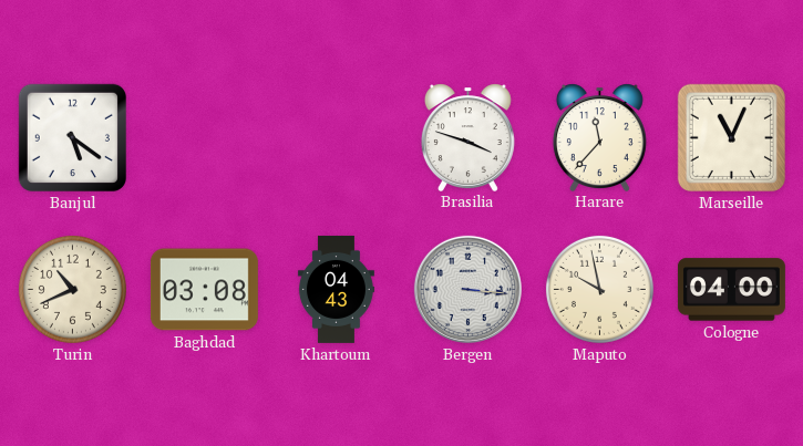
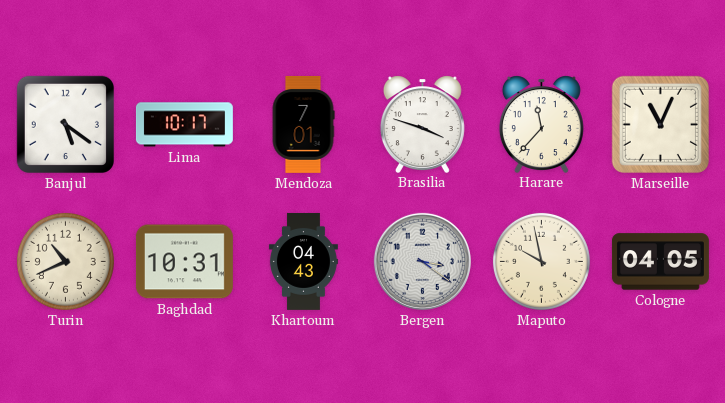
Lima: none -> 10:17
Mendoza: none -> 7:01
Baghdad: 03:08 -> 10:31
Bergen: 3:16 -> 3:21
Cologne: 04:00 -> 04:05
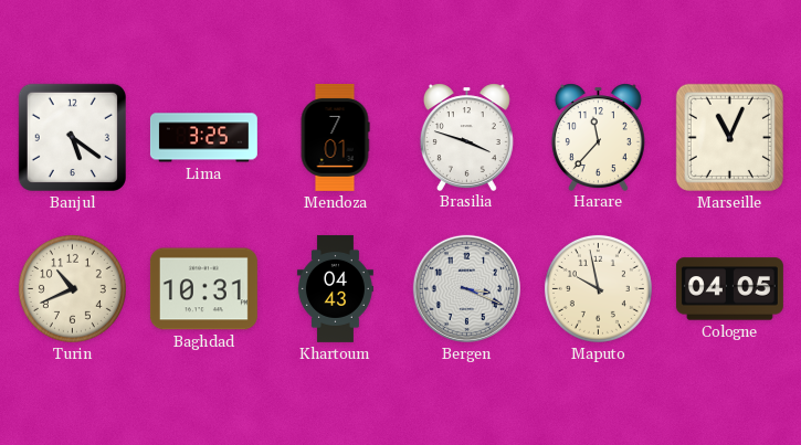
Lima: 10:17 -> 3:25
Bergen: 3:21 -> 3:19
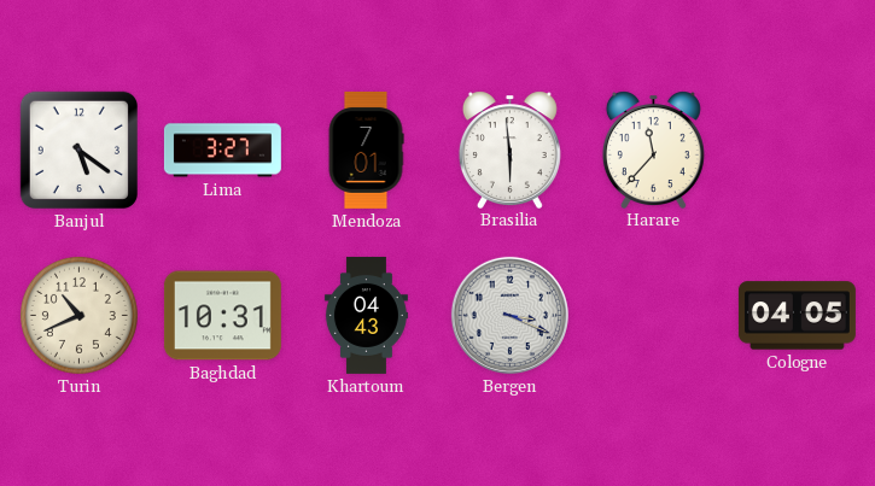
Lima: 3:25 -> 3:27
Brasilia: 3:48 -> 5:59
Marseille: 11:04 -> none
Maputo: 9:58 -> none
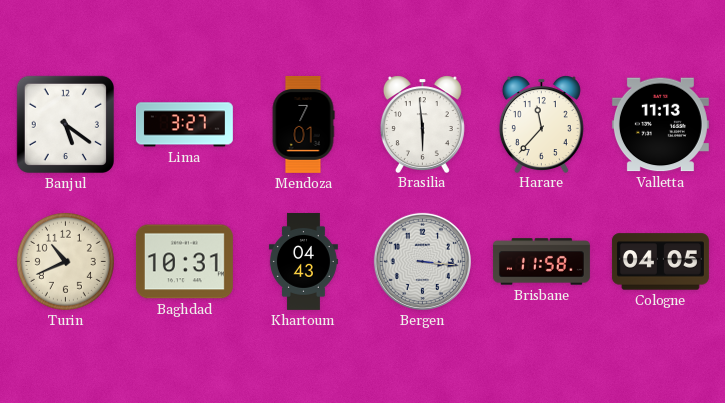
Valletta: none -> 11:13
Bergen: 3:19 -> 3:16
Brisbane: none -> 11:58
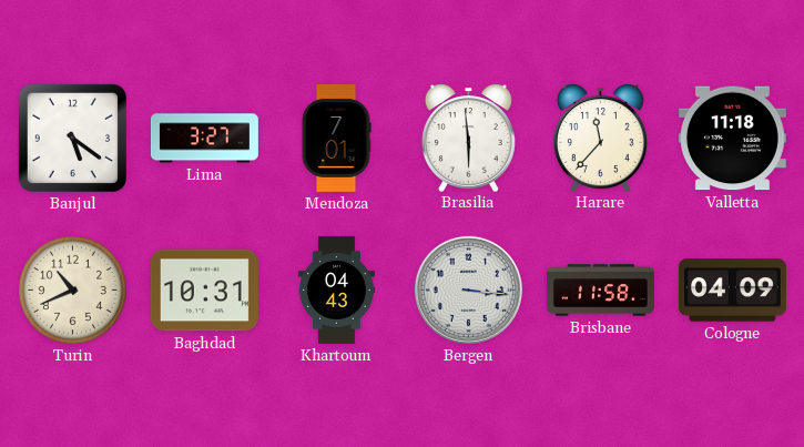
Valletta: 11:13 -> 11:18
Cologne: 04:05 -> 04:09
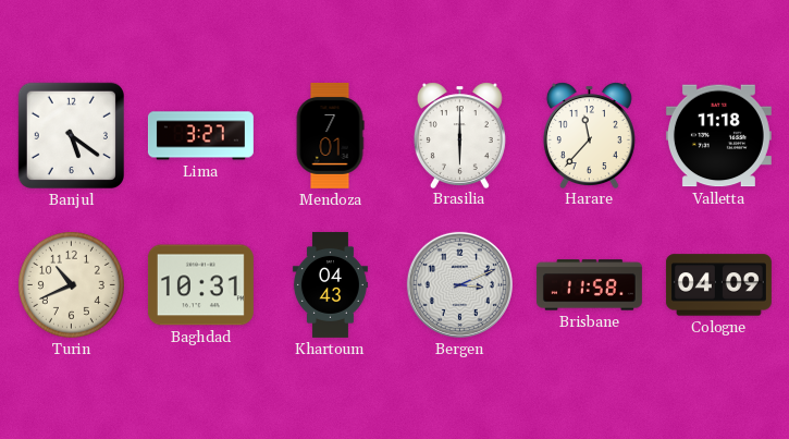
Brasilia: 5:59 -> 6:00
Bergen: 3:16 -> 3:11
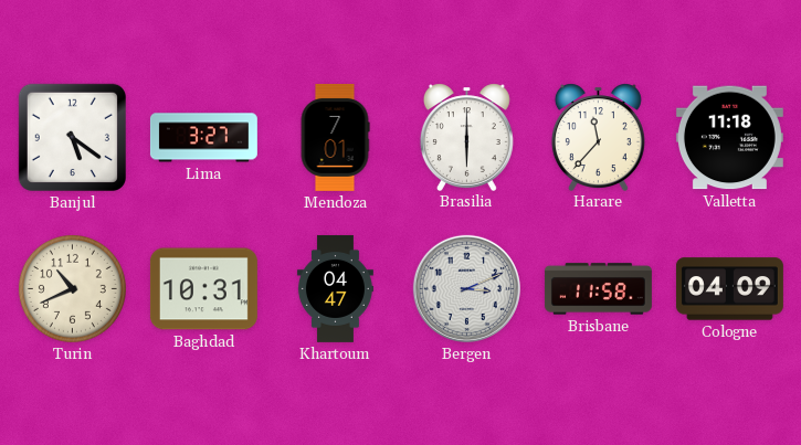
Khartoum: 04:43 -> 04:47
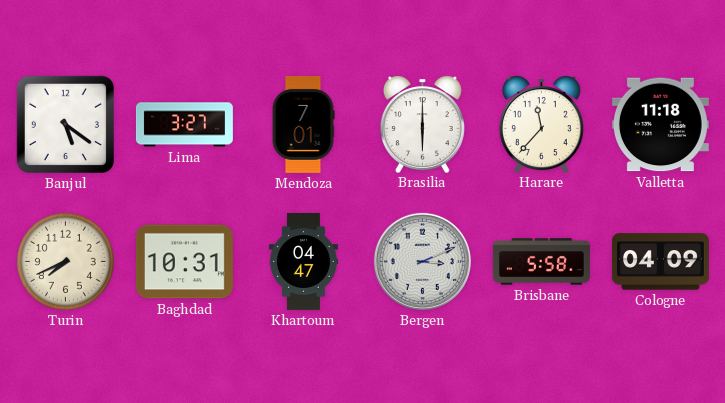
Turin: 10:41 -> 7:41
Brisbane: 11:58 -> 5:58
